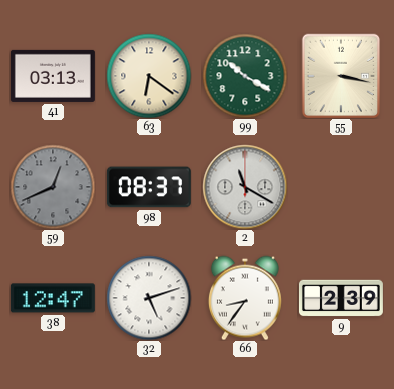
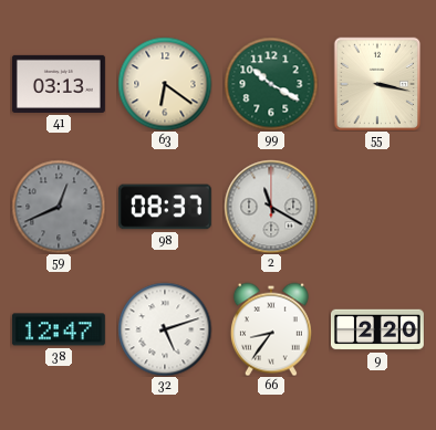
9: 2:39 -> 2:20
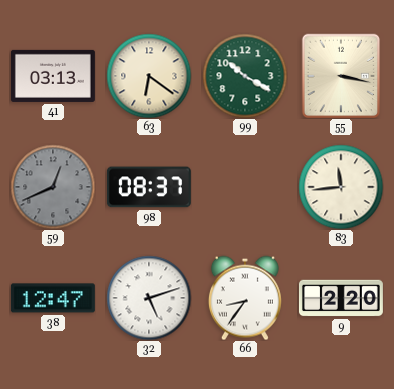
2: 11:20 -> none
83: none -> 11:44
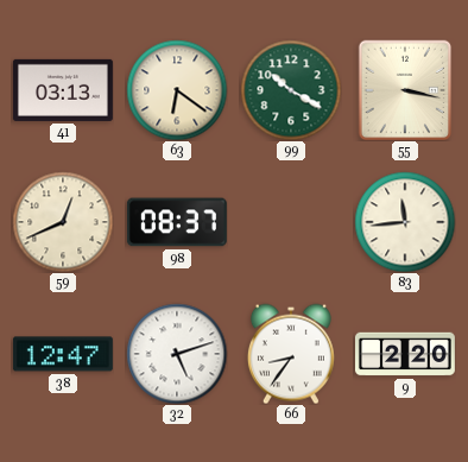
59 dial: grey -> cream
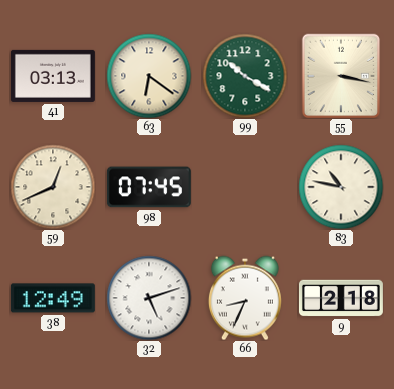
98: 08:37 -> 07:45
83: 11:44 -> 10:47
38: 12:47 -> 12:49
66: 8:36 -> 8:34
9: 2:20 -> 2:18
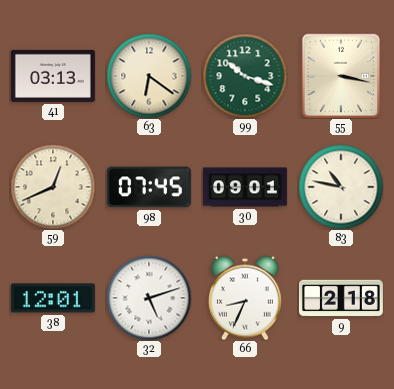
99: 10:20 -> 10:18
30: none -> 09:01
38: 12:49 -> 12:01
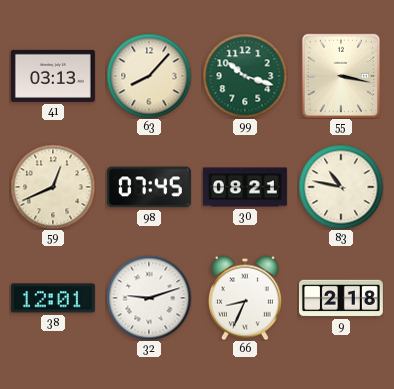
63: 6:21 -> 8:07
30: 09:01 -> 08:21
32: 5:12 -> 9:12
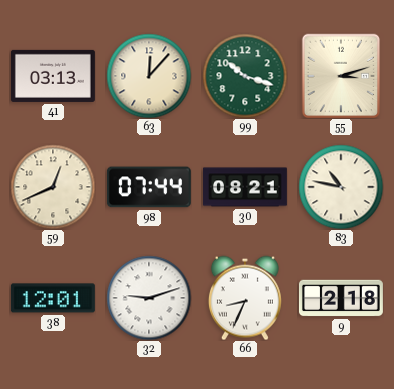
63: 8:07 -> 12:07
55: 3:17 -> 3:12
98: 07:45 -> 07:44
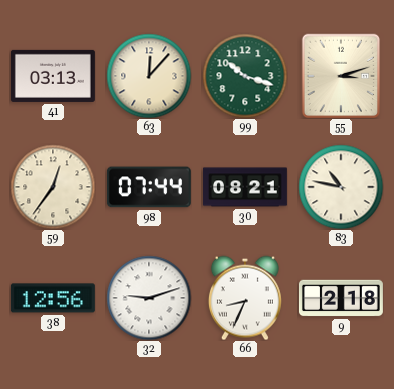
59: 12:41 -> 12:36
38: 12:01 -> 12:56
